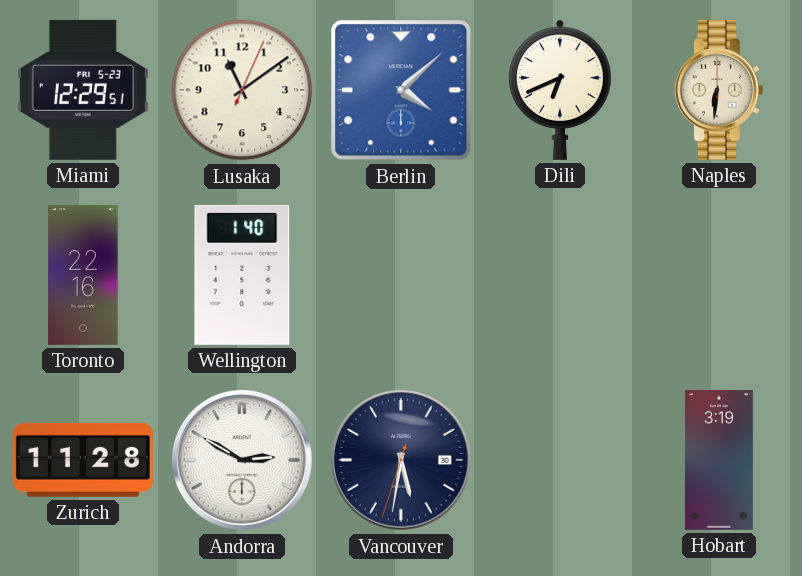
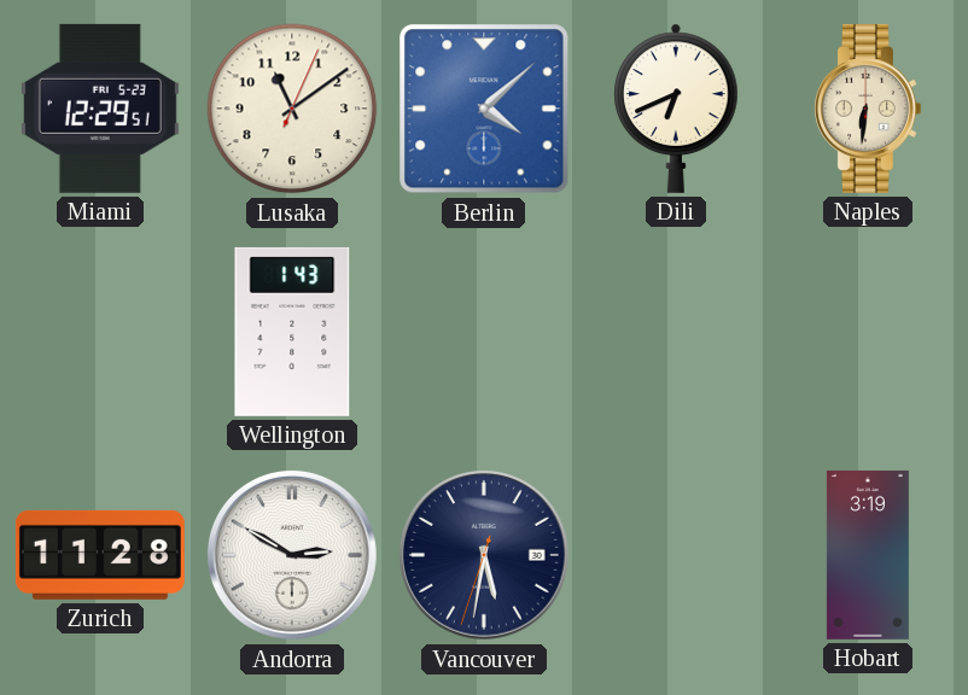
Toronto: 22:16 -> none
Wellington: 1:40 -> 1:43
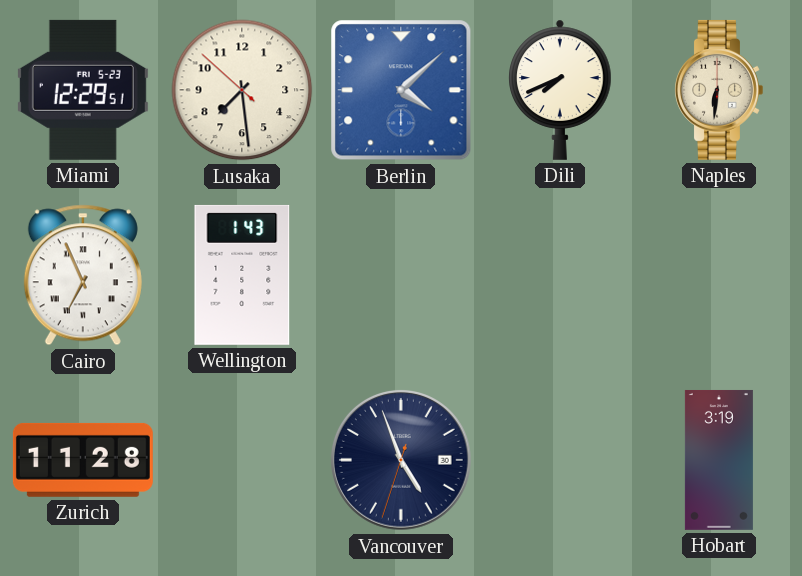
Lusaka: 11:09 -> 7:28
Dili: 6:41 -> 7:41
Cairo: none -> 6:56
Andorra: 2:50 -> none
Vancouver: 5:31 -> 4:56
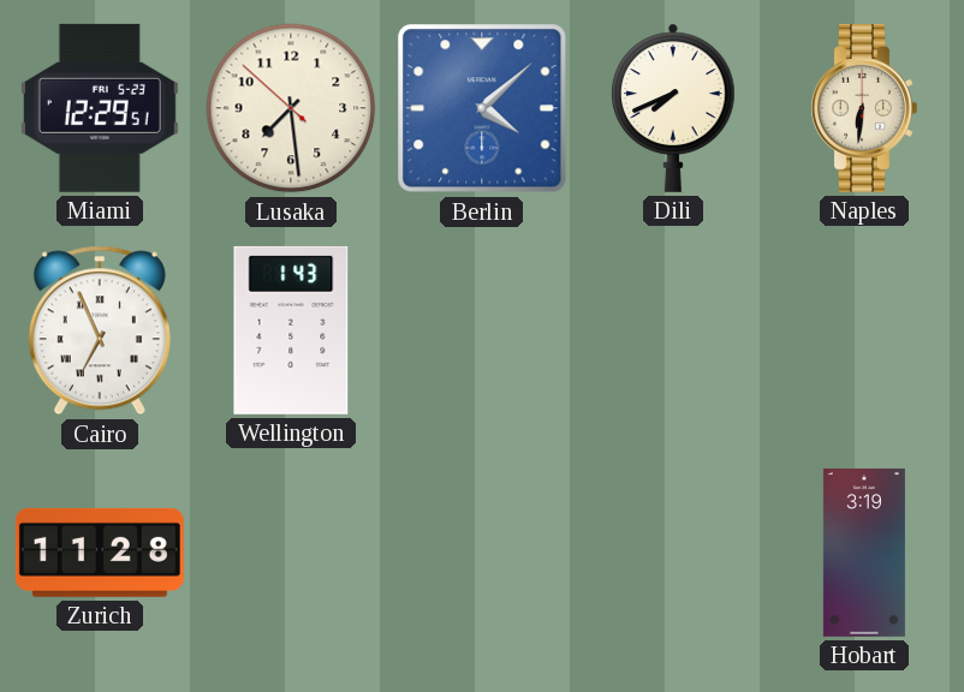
Vancouver: 4:56 -> none
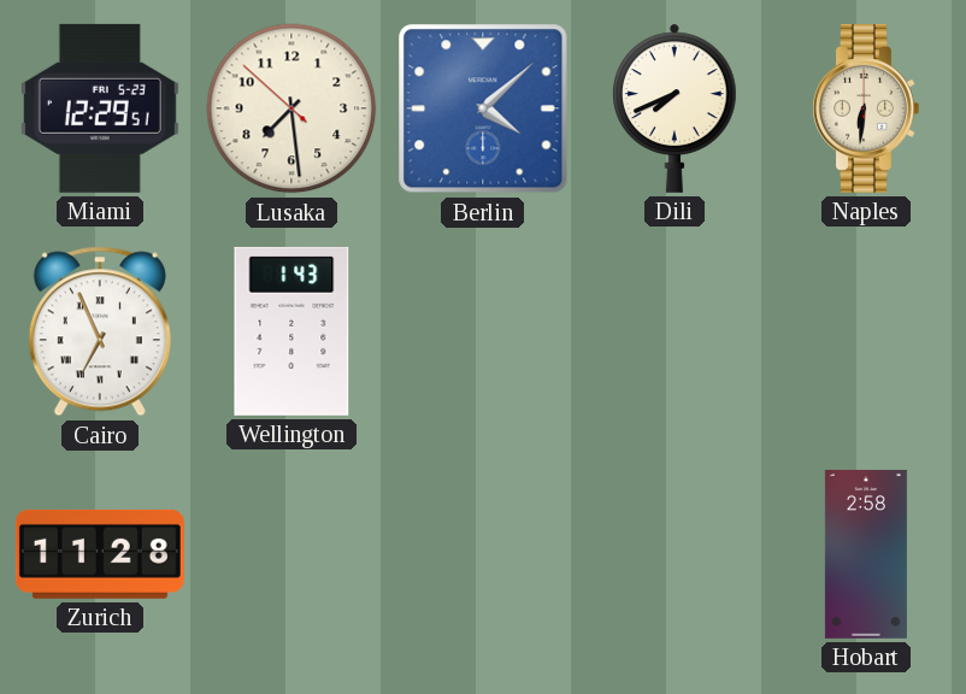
Hobart: 3:19 -> 2:58
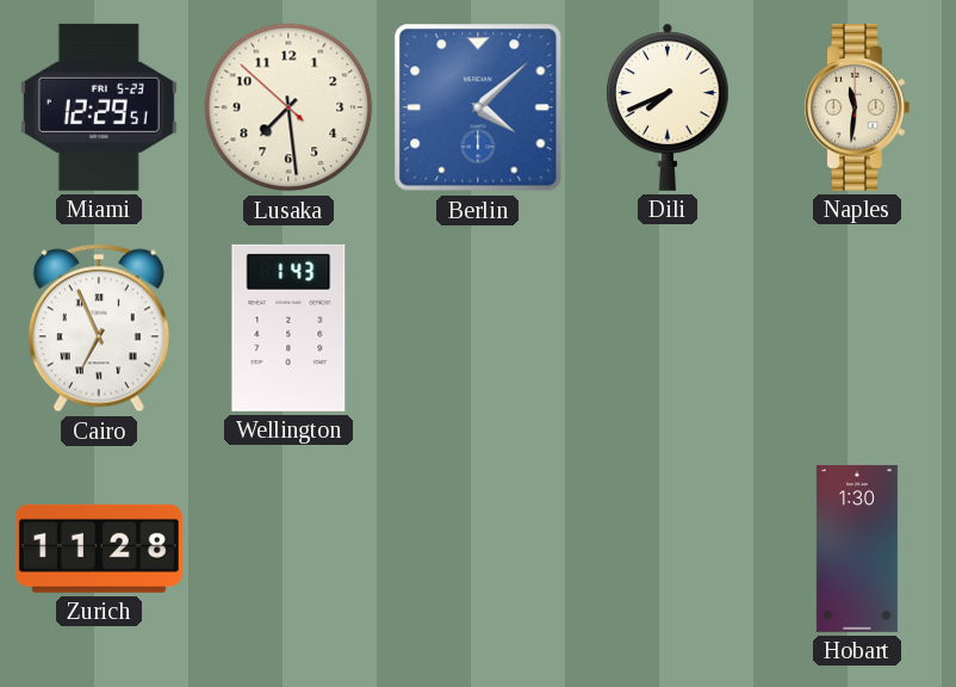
Naples: 6:31 -> 11:31
Hobart: 2:58 -> 1:30
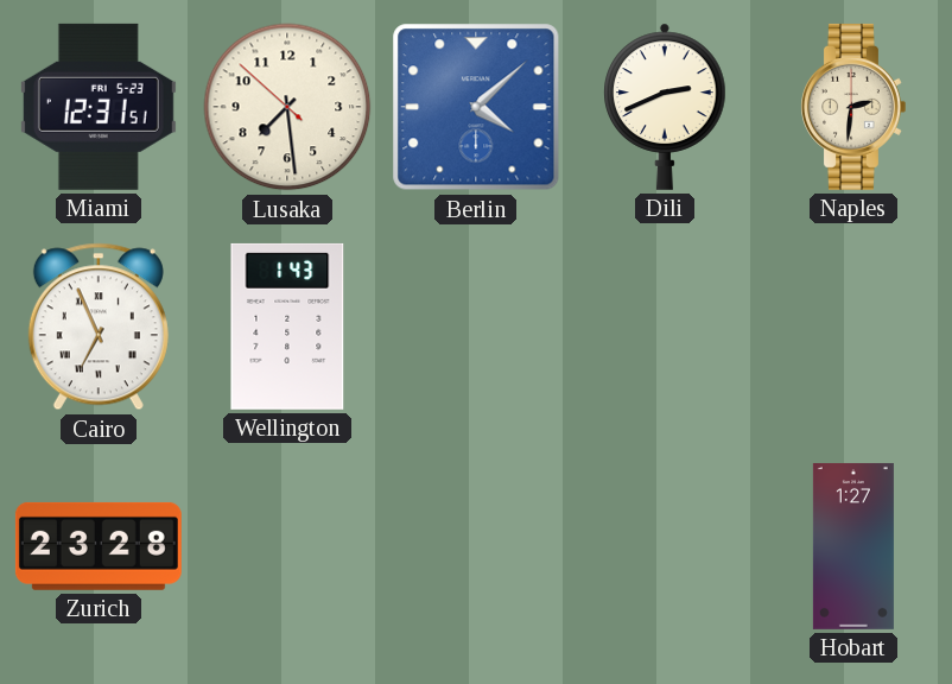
Miami: 12:29 -> 12:31
Dili: 7:41 -> 2:41
Naples: 11:31 -> 2:31
Zurich: 11:28 -> 23:28
Hobart: 1:30 -> 1:27
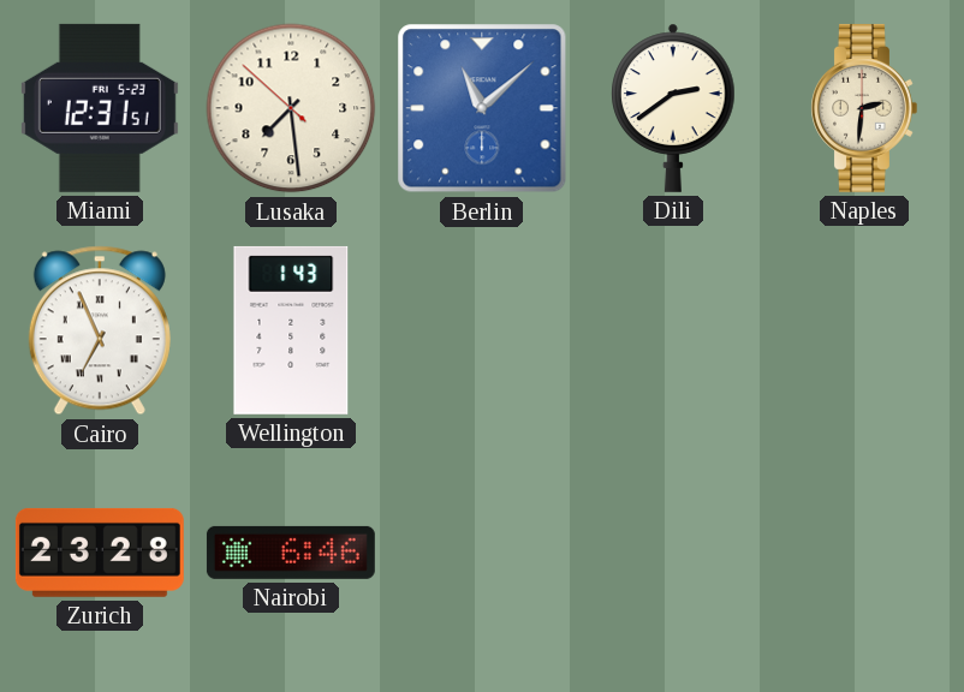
Berlin: 4:08 -> 11:08
Dili: 2:41 -> 2:39
Nairobi: none -> 6:46
Hobart: 1:27 -> none
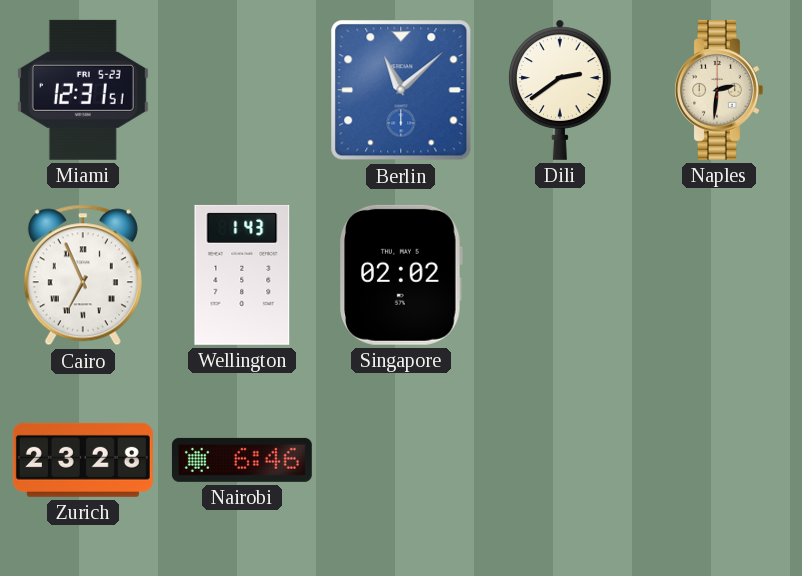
Lusaka: 7:28 -> none
Singapore: none -> 02:02
